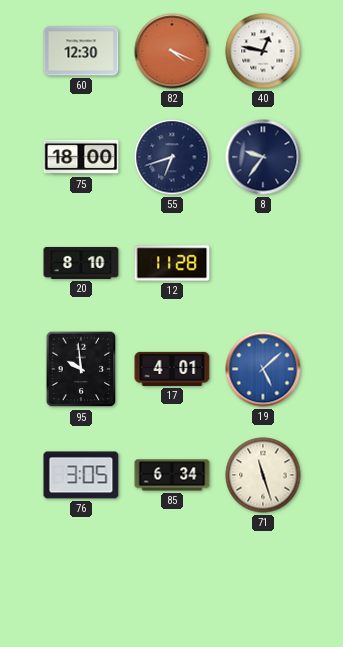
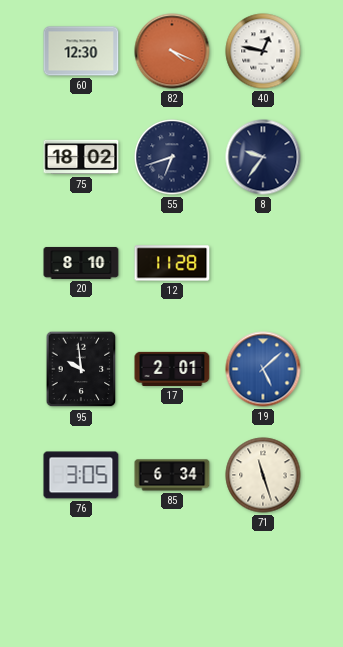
75: 18:00 -> 18:02
17: 4:01 -> 2:01
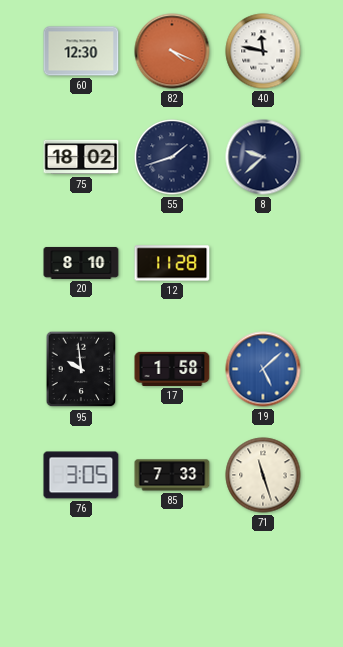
40: 12:47 -> 11:47
55: 6:42 -> 1:42
8: 9:36 -> 9:38
17: 2:01 -> 1:58
85: 6:34 -> 7:33
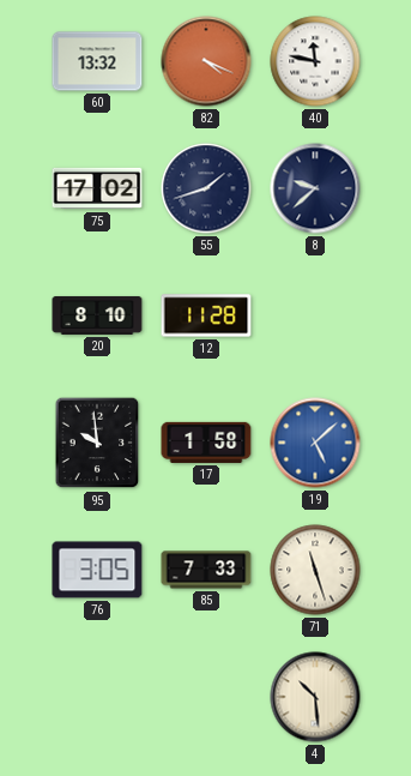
60: 12:30 -> 13:32
75: 18:02 -> 17:02
4: none -> 10:29
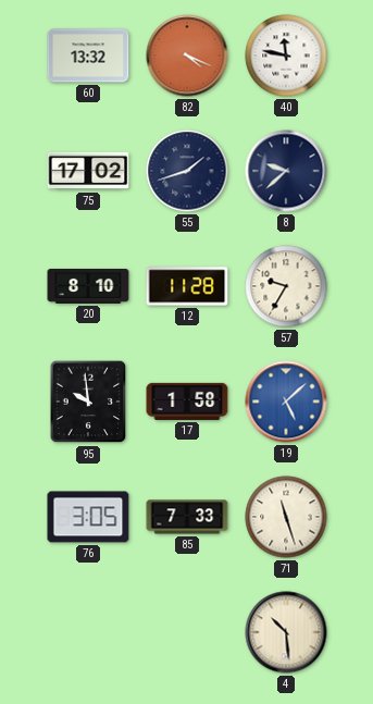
57: none -> 9:35
